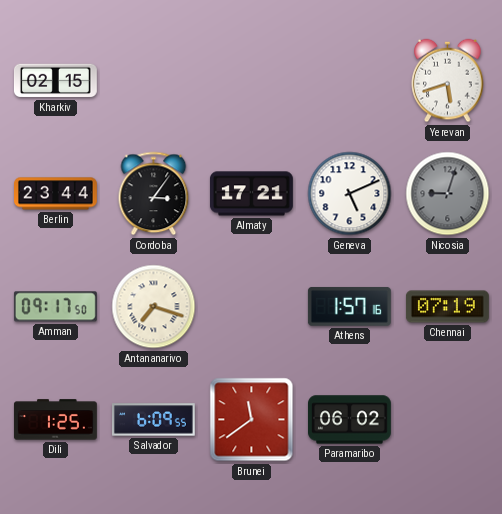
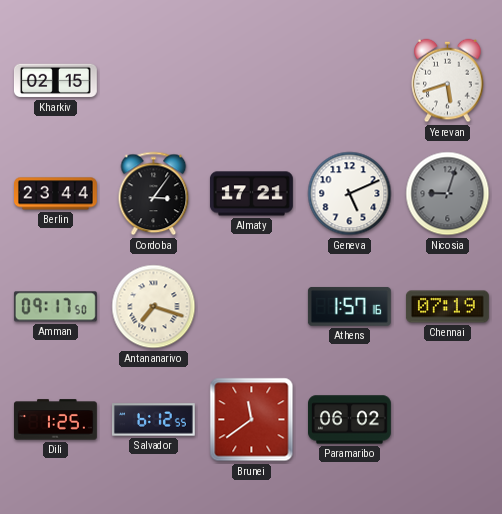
Salvador: 6:09 -> 6:12
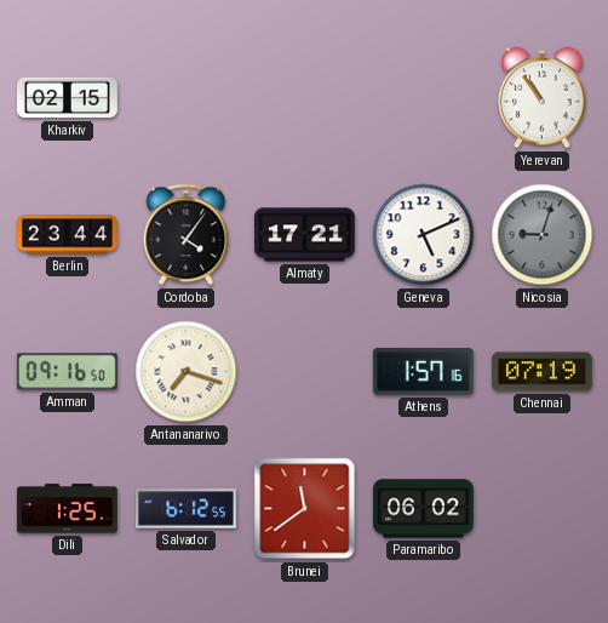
Yerevan: 5:42 -> 10:54
Cordoba: 3:06 -> 4:06
Amman: 09:17 -> 09:16
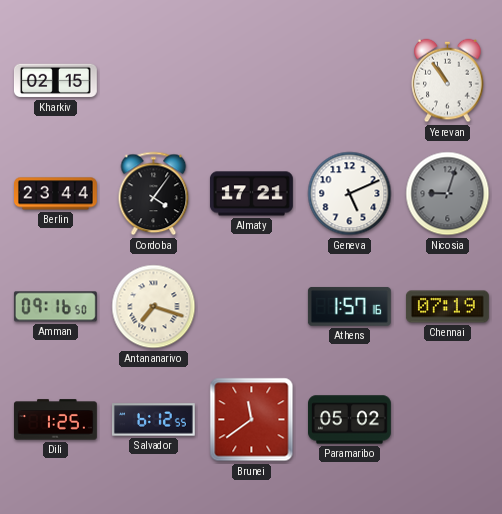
Paramaribo: 06:02 -> 05:02
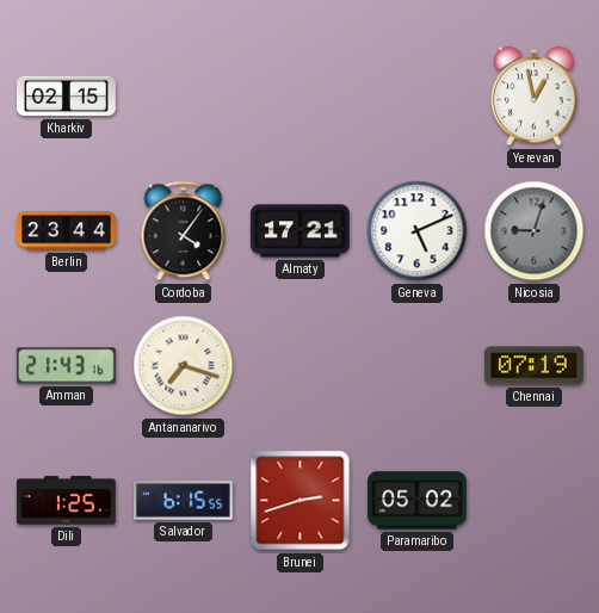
Yerevan: 10:54 -> 12:58
Amman: 09:16 -> 21:43
Athens: 1:57 -> none
Salvador: 6:12 -> 6:15
Brunei: 11:39 -> 2:42
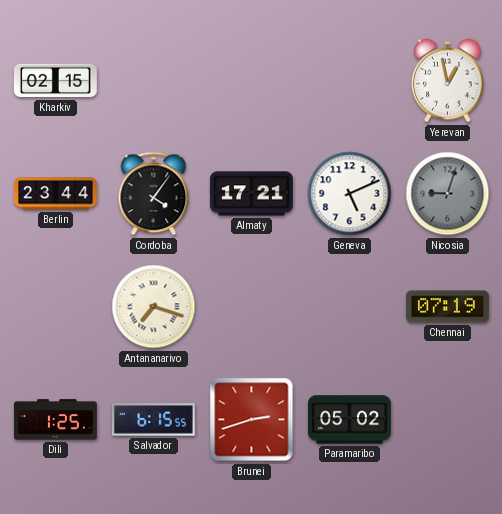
Amman: 21:43 -> none
